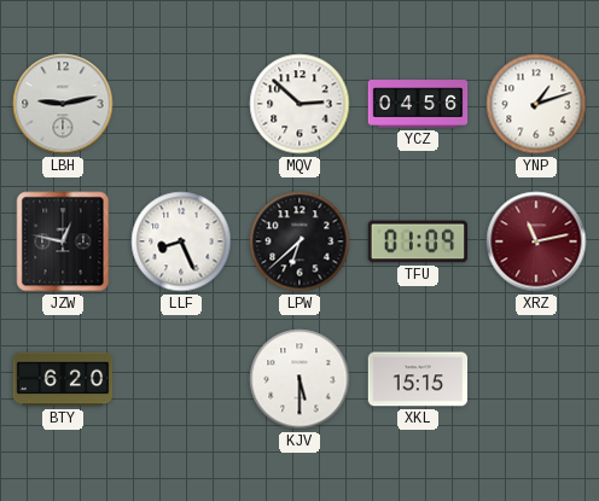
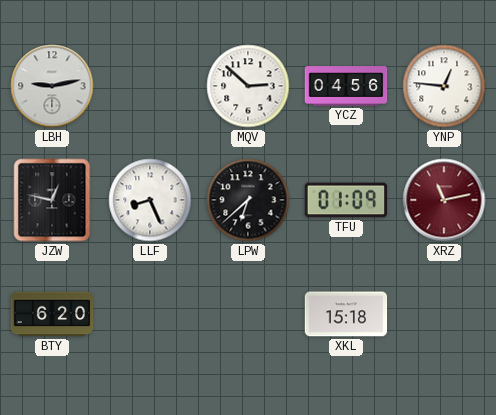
YNP: 1:12 -> 12:46
KJV: 5:30 -> none
XKL: 15:15 -> 15:18
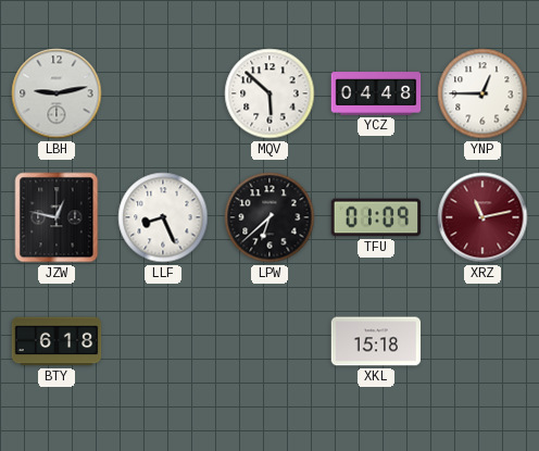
MQV: 2:52 -> 5:52
YCZ: 04:56 -> 04:48
YNP: 12:46 -> 12:45
BTY: 6:20 -> 6:18
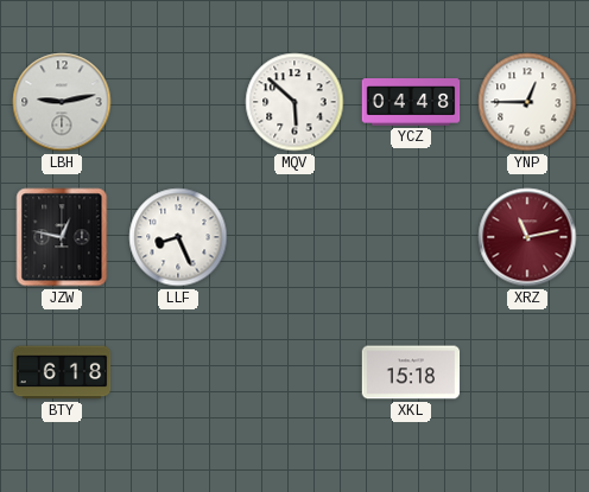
LPW: 6:38 -> none
TFU: 01:09 -> none
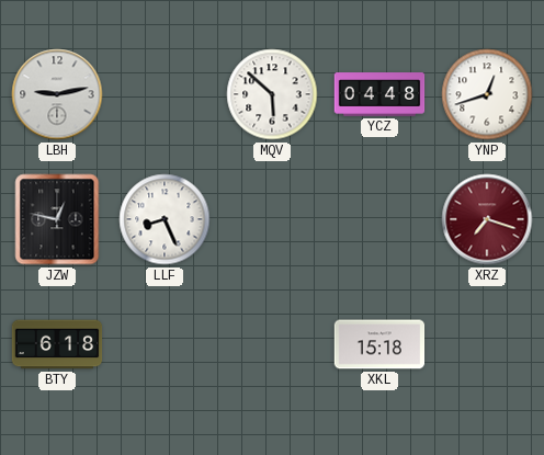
YNP: 12:45 -> 12:42
XRZ: 11:13 -> 7:18
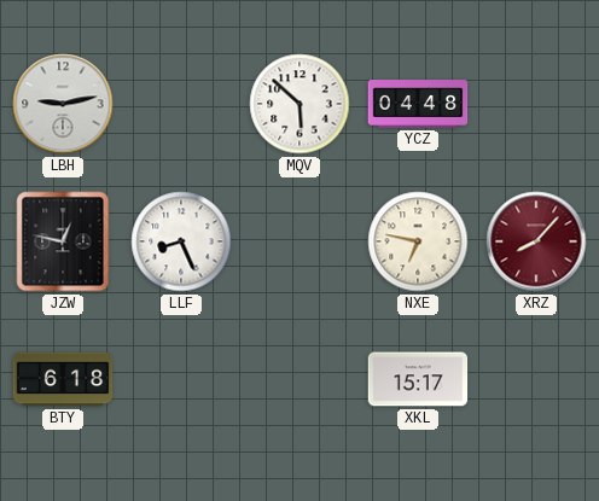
YNP: 12:42 -> none
NXE: none -> 6:47
XRZ: 7:18 -> 8:07
XKL: 15:18 -> 15:17
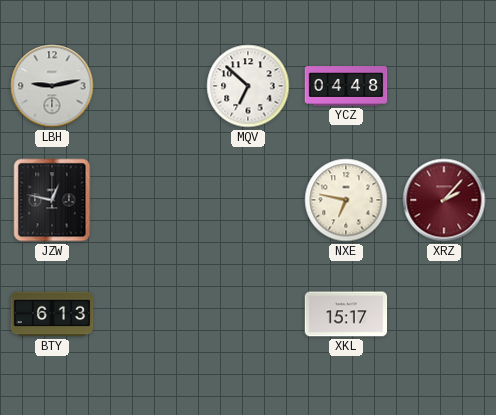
MQV: 5:52 -> 6:52
LLF: 8:26 -> none
XRZ: 8:07 -> 2:07
BTY: 6:18 -> 6:13
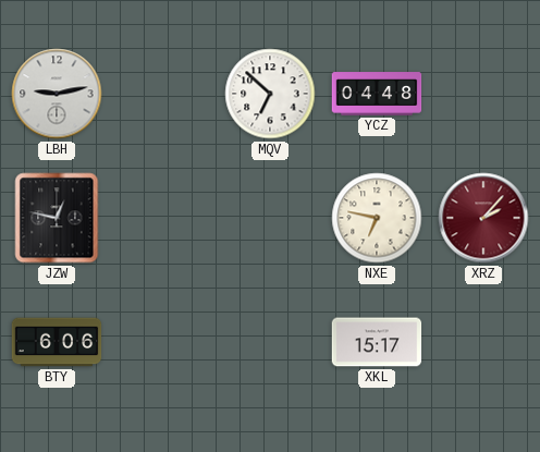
BTY: 6:13 -> 6:06
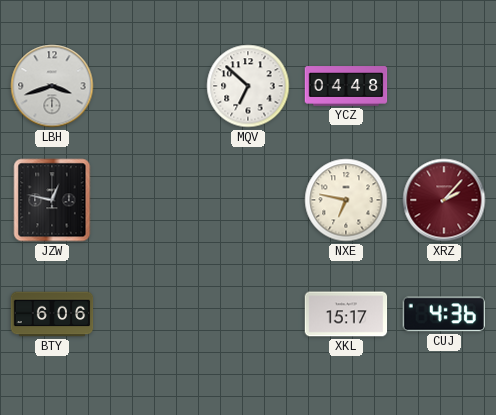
LBH: 9:13 -> 3:42
CUJ: none -> 4:36
